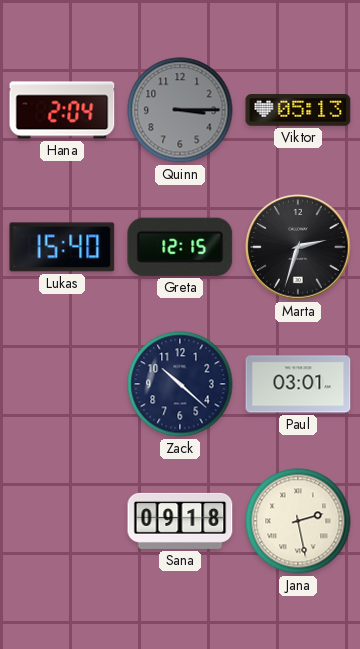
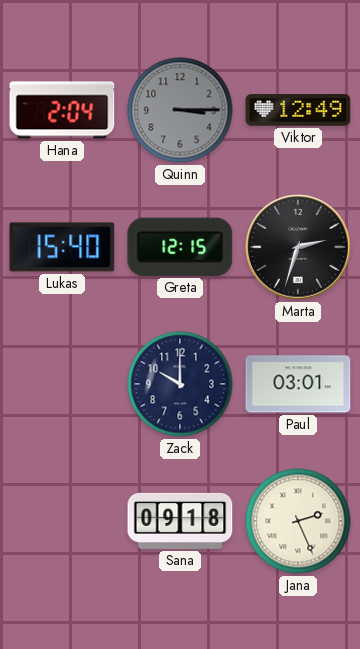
Viktor: 05:13 -> 12:49
Zack: 10:22 -> 10:00
Jana: 2:28 -> 2:26
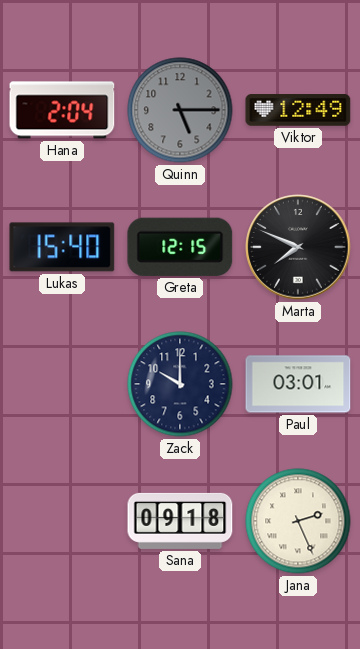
Quinn: 3:15 -> 5:15
Marta: 2:33 -> 7:49
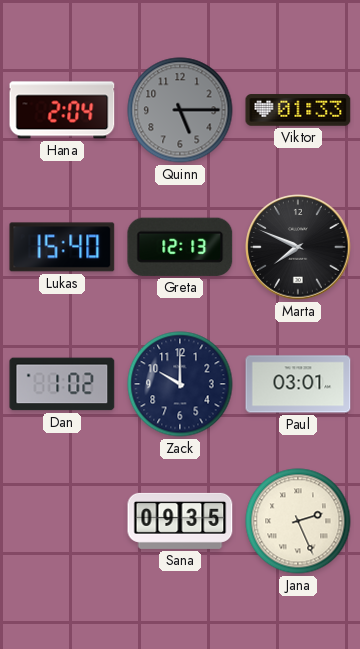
Viktor: 12:49 -> 01:33
Greta: 12:15 -> 12:13
Dan: none -> 1:02
Sana: 09:18 -> 09:35
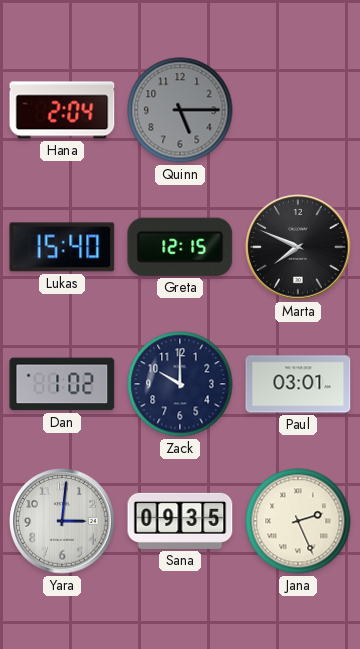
Viktor: 01:33 -> none
Greta: 12:13 -> 12:15
Yara: none -> 3:01
